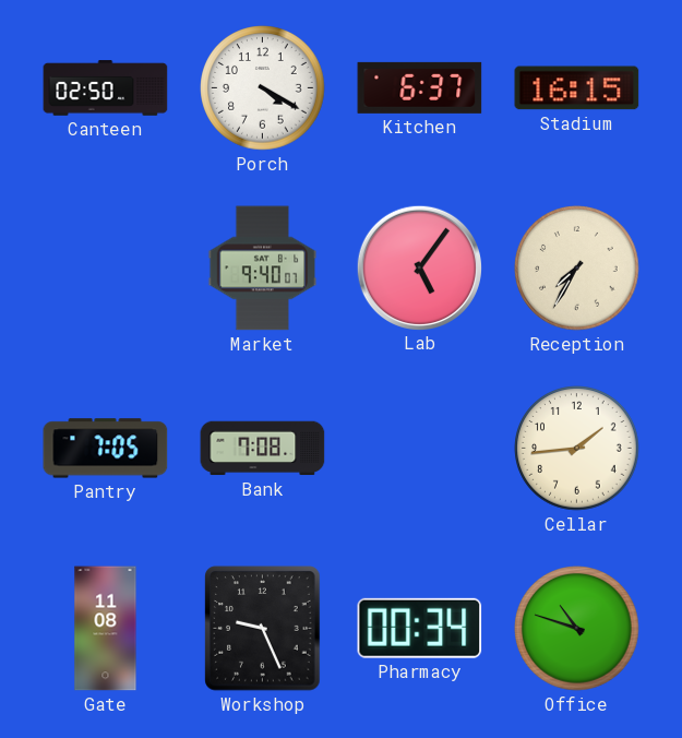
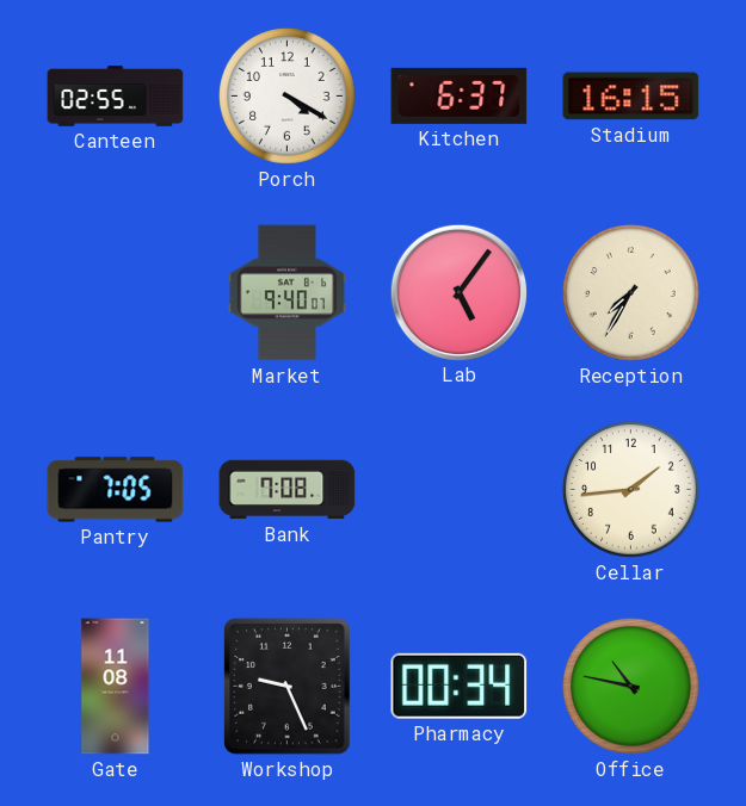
Canteen: 02:50 -> 02:55
Office: 10:48 -> 10:47
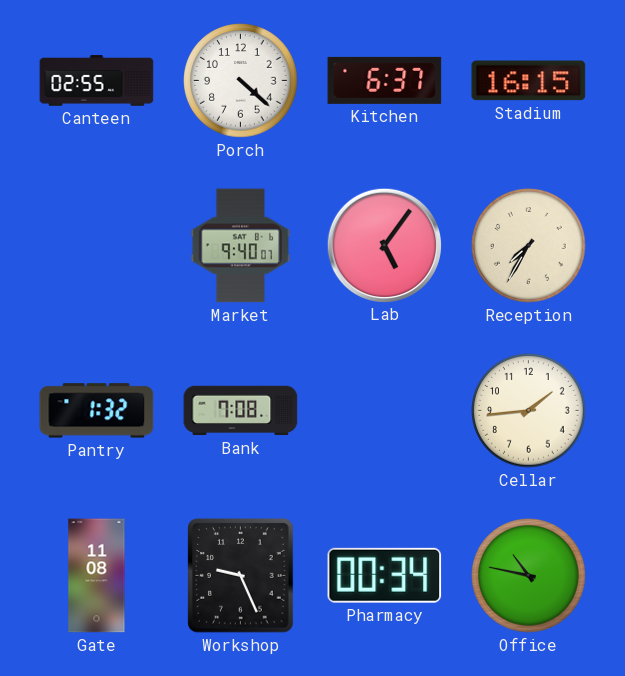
Porch: 4:20 -> 4:22
Pantry: 7:05 -> 1:32
